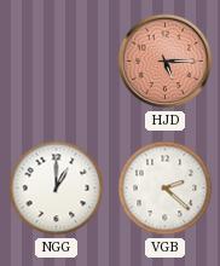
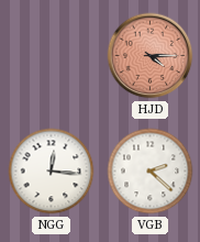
HJD: 5:15 -> 4:15
NGG: 1:00 -> 12:16
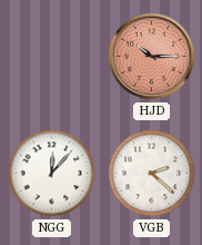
HJD: 4:15 -> 10:15
NGG: 12:16 -> 12:07
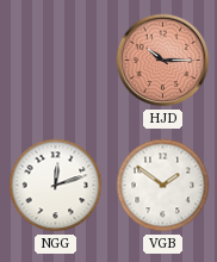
NGG: 12:07 -> 12:12
VGB: 2:22 -> 1:51
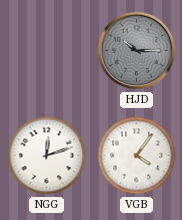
HJD dial: salmon -> grey
VGB: 1:51 -> 4:06
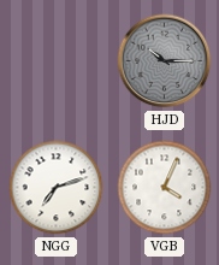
NGG: 12:12 -> 7:12
VGB: 4:06 -> 4:04
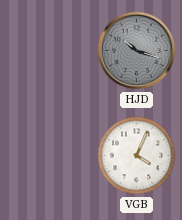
HJD: 10:15 -> 10:18
NGG: 7:12 -> none
